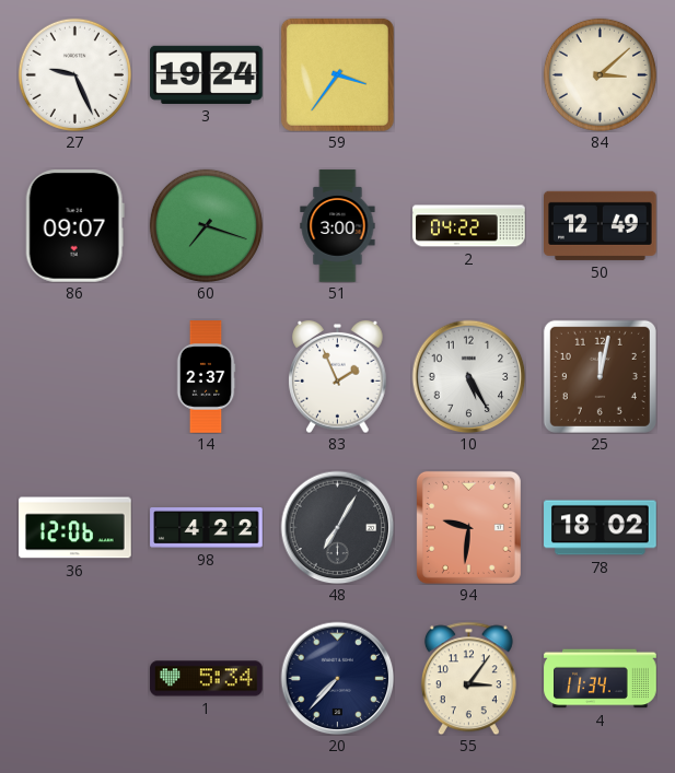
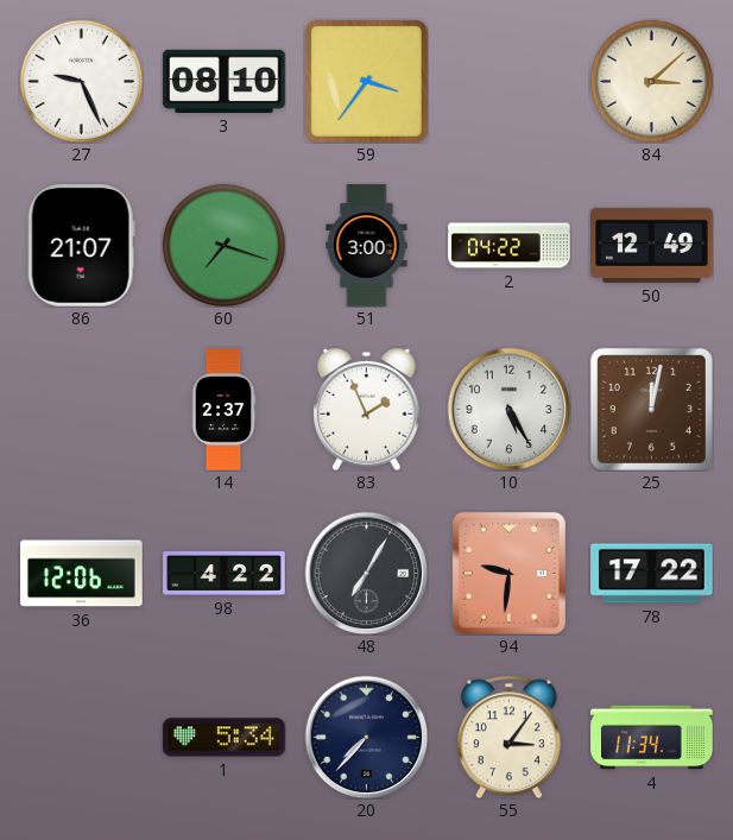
3: 19:24 -> 08:10
86: 09:07 -> 21:07
78: 18:02 -> 17:22
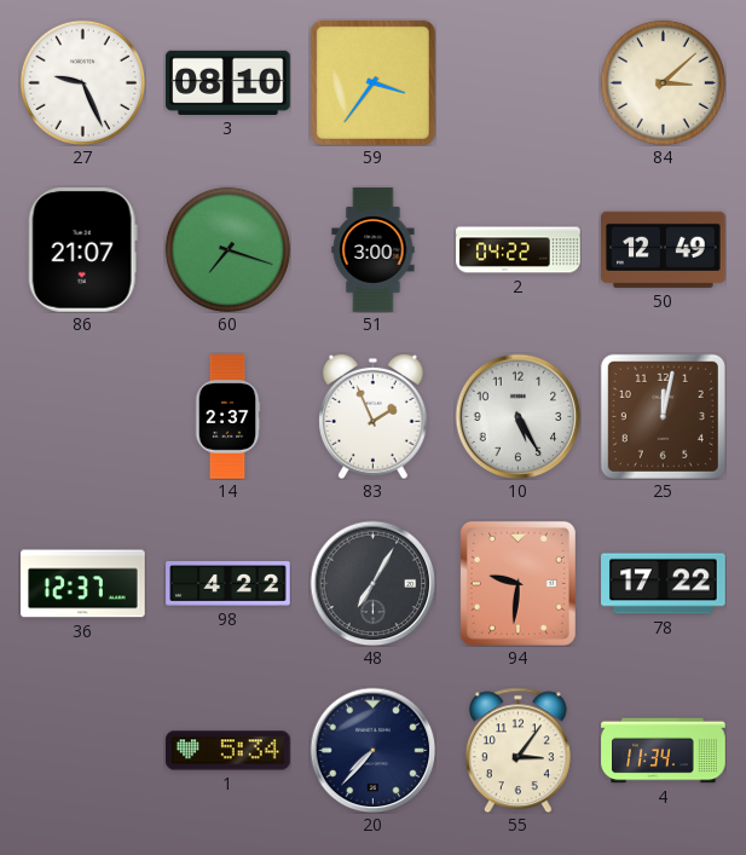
36: 12:06 -> 12:37
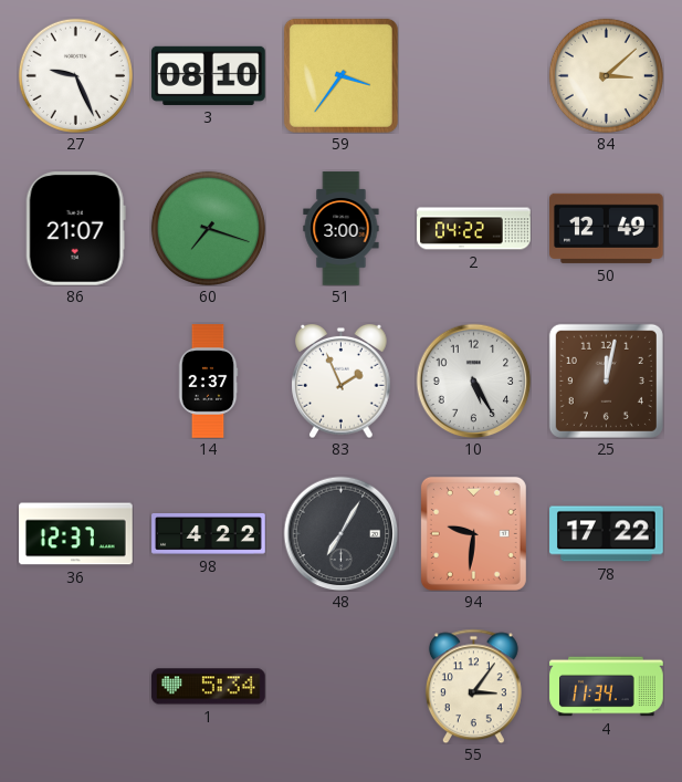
20: 7:37 -> none
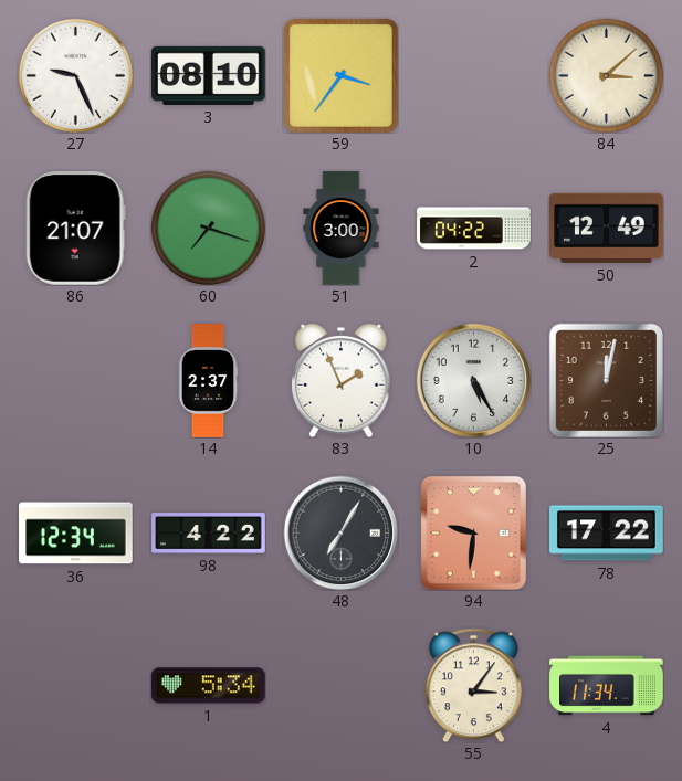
36: 12:37 -> 12:34
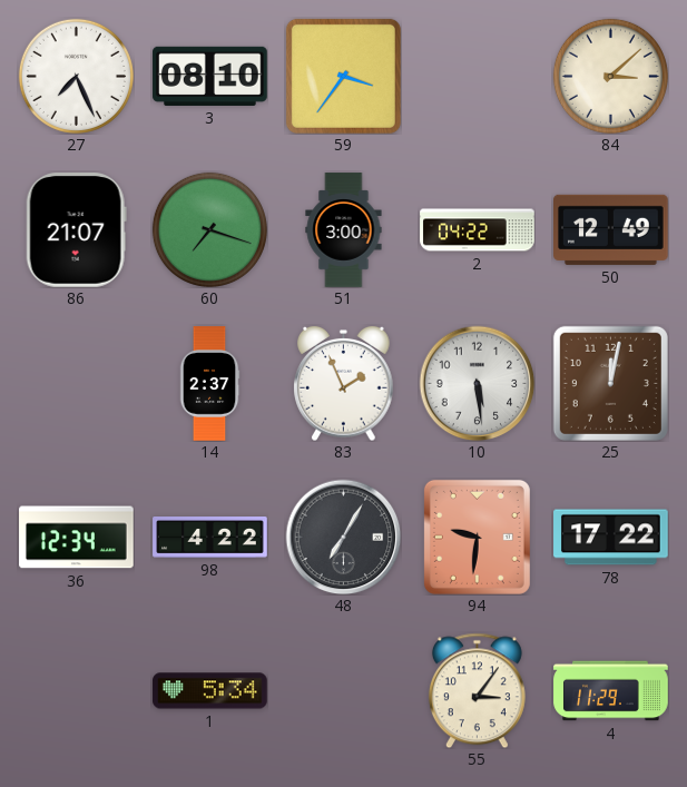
27: 9:26 -> 7:26
10: 5:25 -> 5:29
4: 11:34 -> 11:29
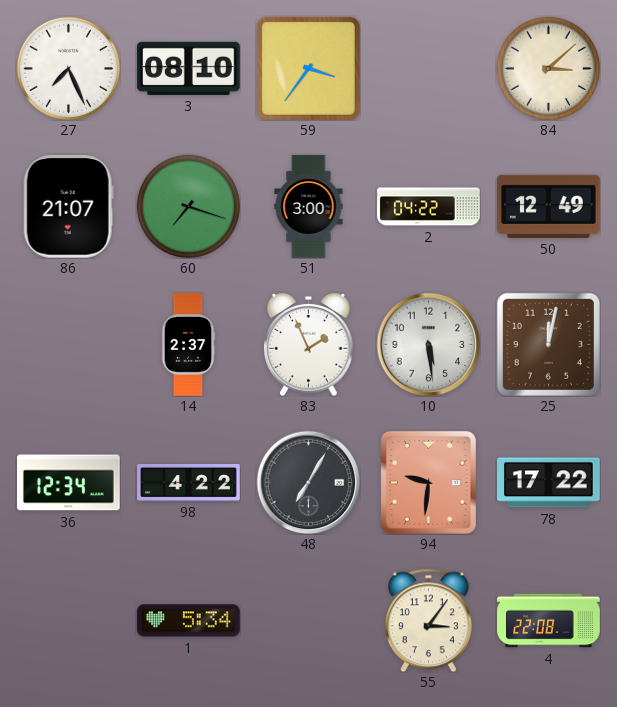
4: 11:29 -> 22:08
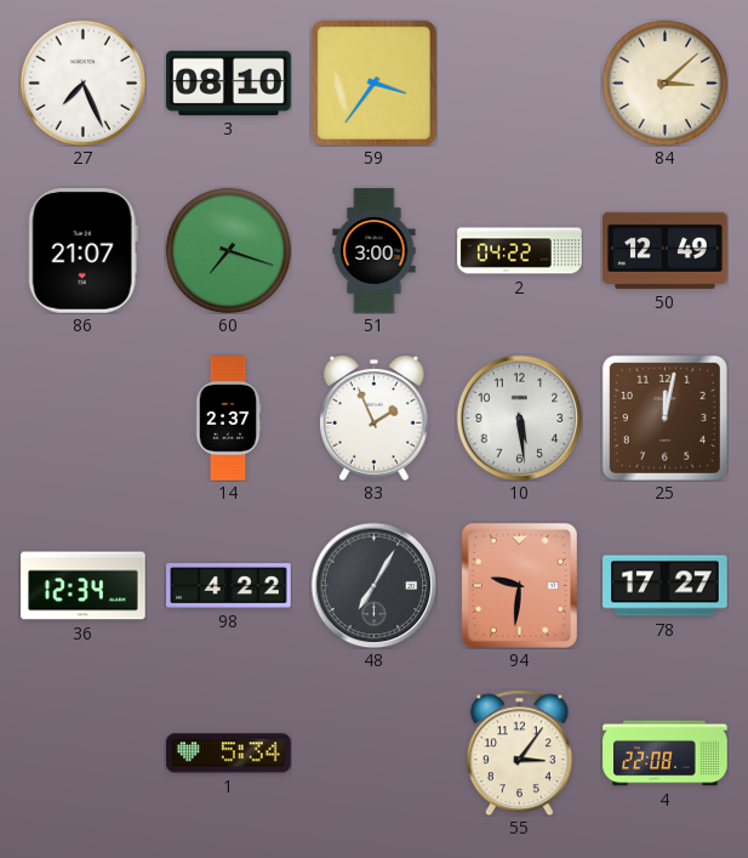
78: 17:22 -> 17:27
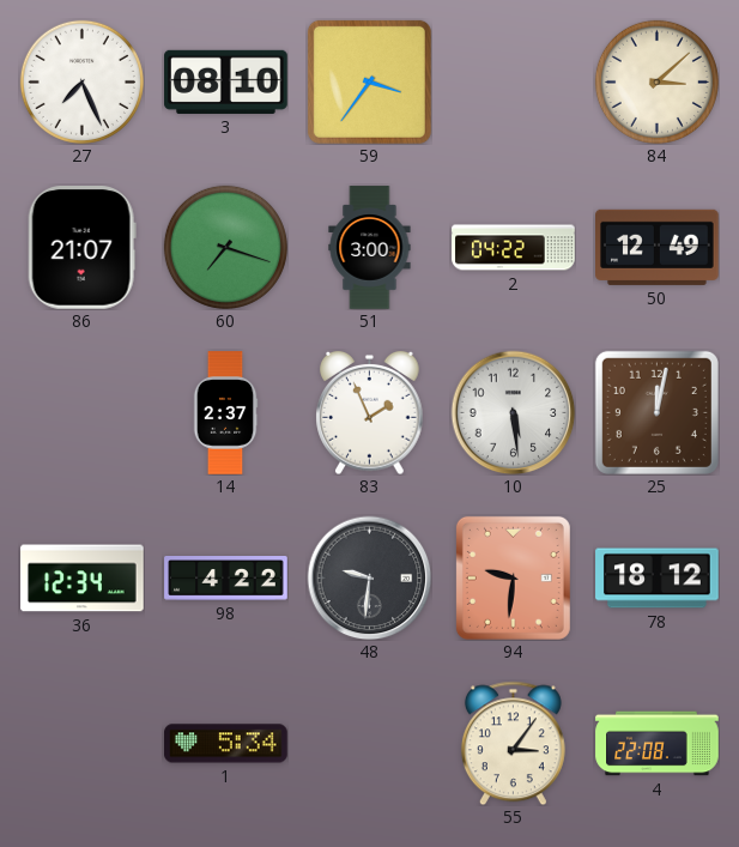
48: 7:05 -> 9:31
78: 17:27 -> 18:12
